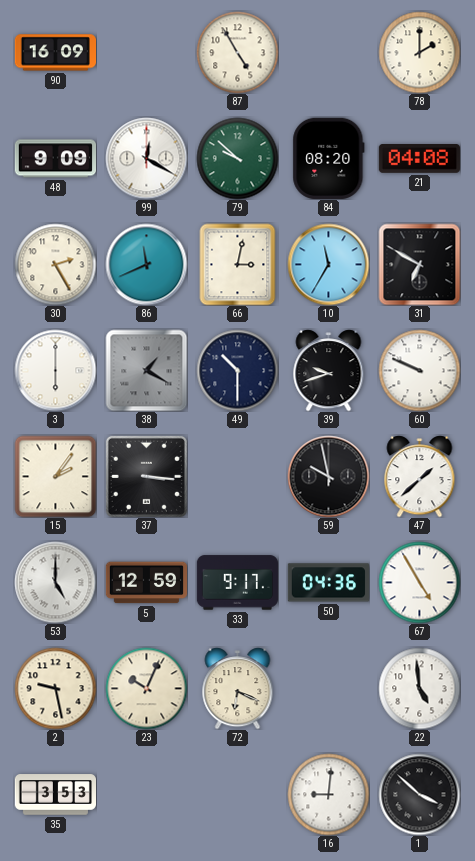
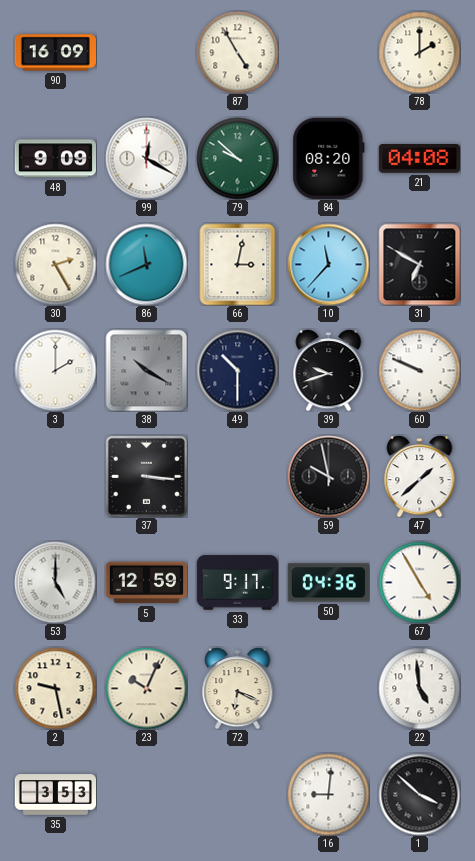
10: 11:35 -> 11:37
3: 6:00 -> 2:00
38: 1:20 -> 10:20
15: 2:06 -> none
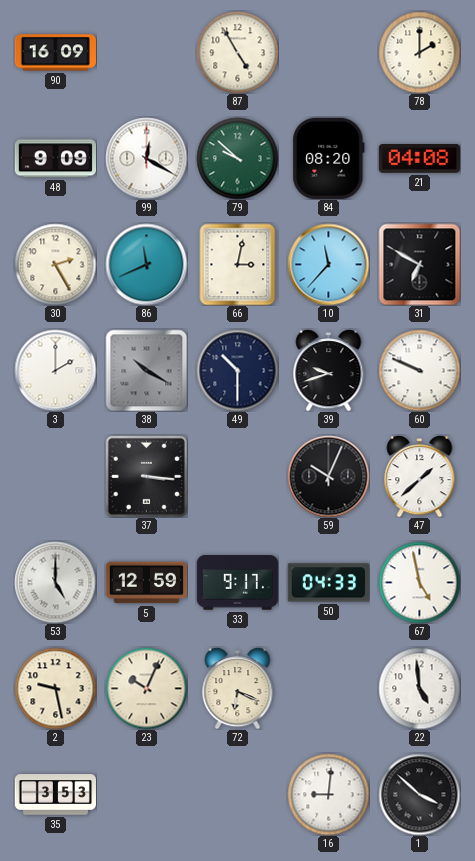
59: 9:58 -> 10:04
50: 04:36 -> 04:33
67: 4:55 -> 4:58
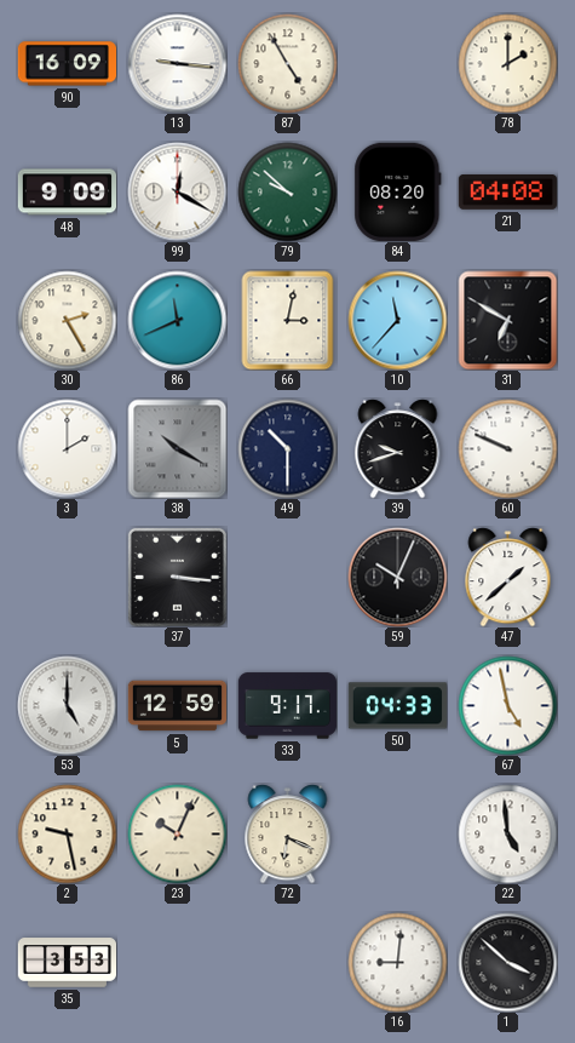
13: none -> 9:16
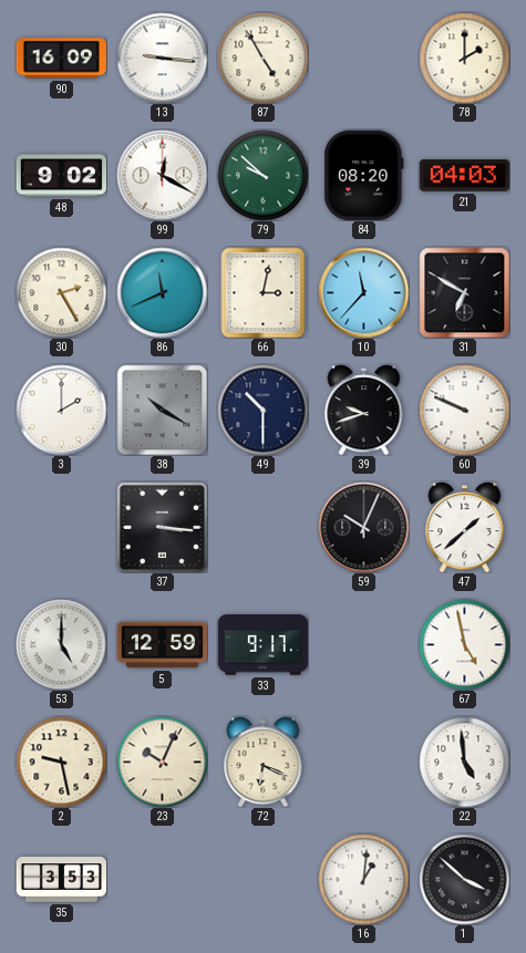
48: 9:09 -> 9:02
21: 04:08 -> 04:03
50: 04:33 -> none
16: 9:01 -> 1:01
